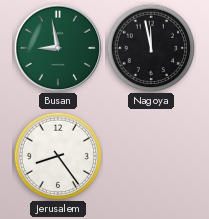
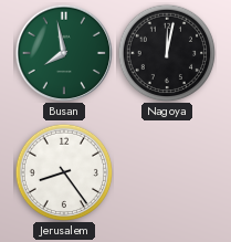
Busan: 8:58 -> 7:58
Nagoya: 11:58 -> 12:02
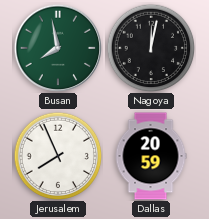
Jerusalem: 8:24 -> 7:56
Dallas: none -> 20:59
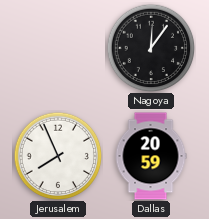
Busan: 7:58 -> none
Nagoya: 12:02 -> 12:06
